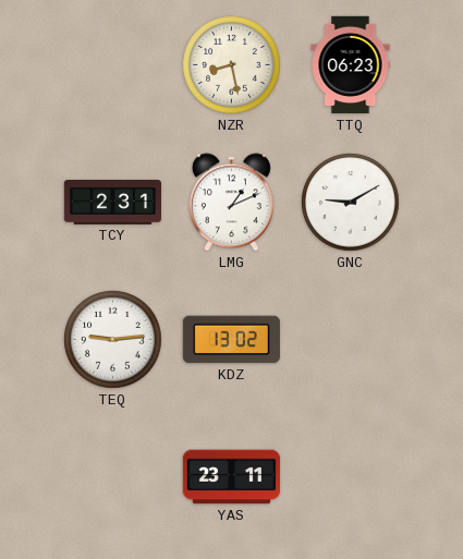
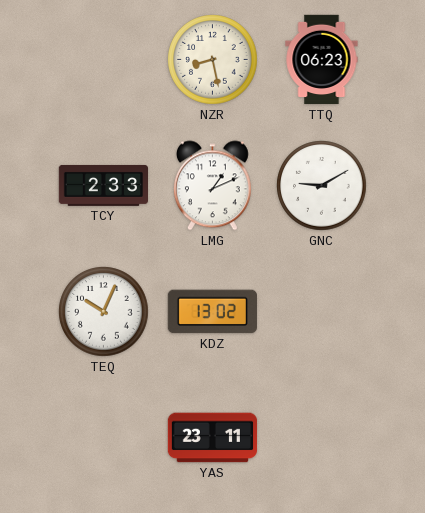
TCY: 2:31 -> 2:33
TEQ: 9:14 -> 10:04
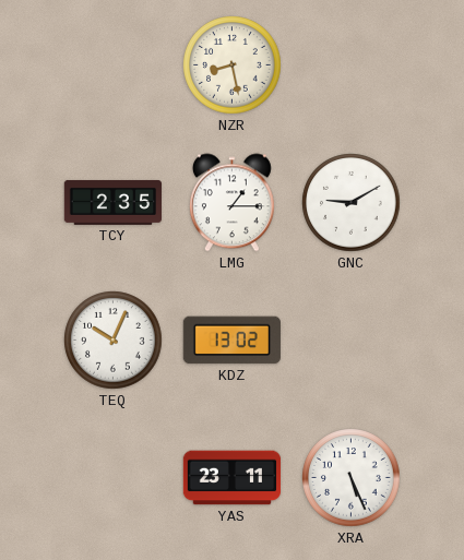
TTQ: 06:23 -> none
TCY: 2:33 -> 2:35
LMG: 1:11 -> 1:15
XRA: none -> 5:26
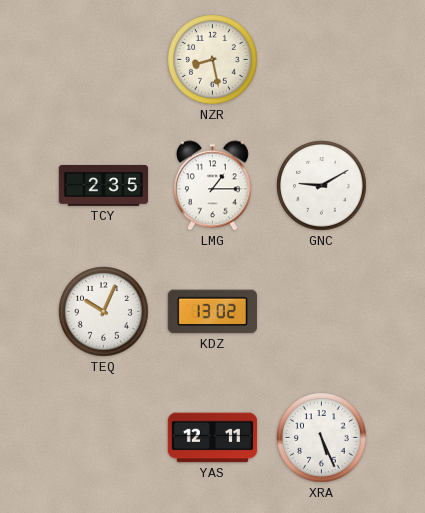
YAS: 23:11 -> 12:11
